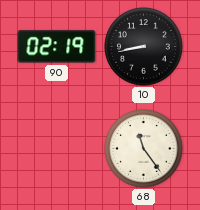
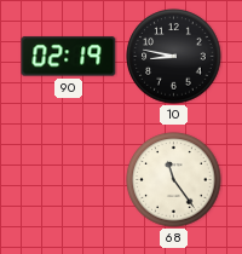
10: 8:43 -> 8:47
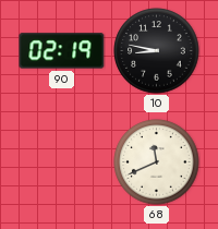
68: 11:24 -> 11:41
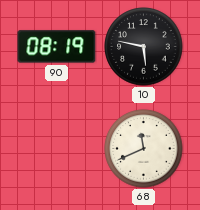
90: 02:19 -> 08:19
10: 8:47 -> 5:47
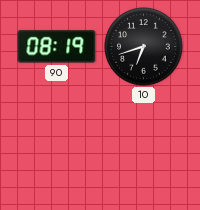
10: 5:47 -> 6:42
68: 11:41 -> none
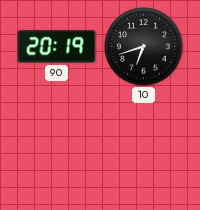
90: 08:19 -> 20:19
